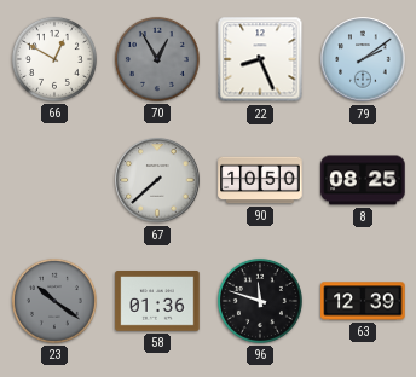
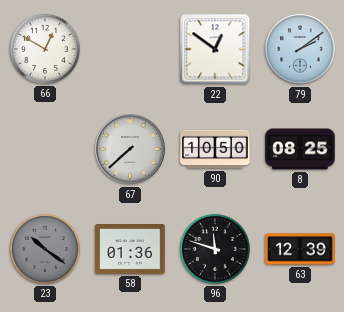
70: 12:55 -> none
22: 8:26 -> 12:51
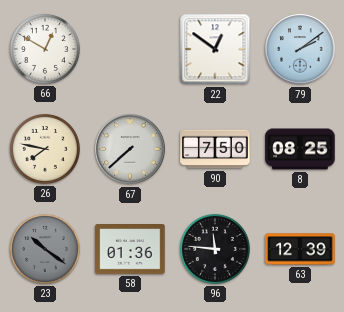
26: none -> 7:47
90: 10:50 -> 7:50
96: 11:48 -> 11:46
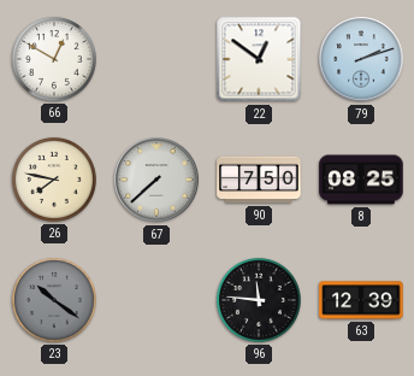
79: 2:09 -> 2:12
58: 01:36 -> none
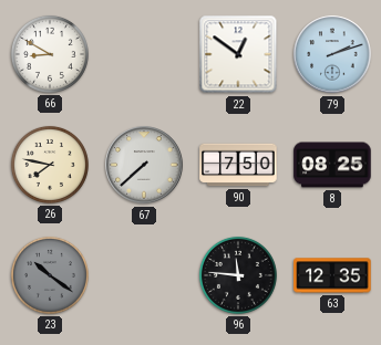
66: 12:50 -> 8:50
63: 12:39 -> 12:35
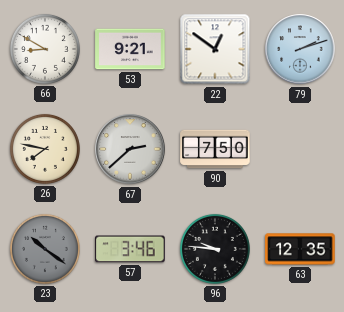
53: none -> 9:21
67: 7:38 -> 2:38
8: 08:25 -> none
57: none -> 3:46
96: 11:46 -> 9:46
